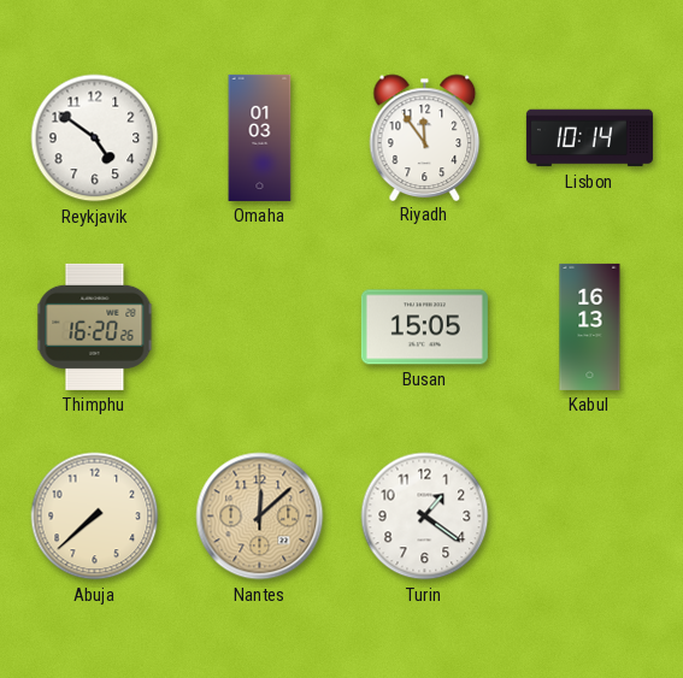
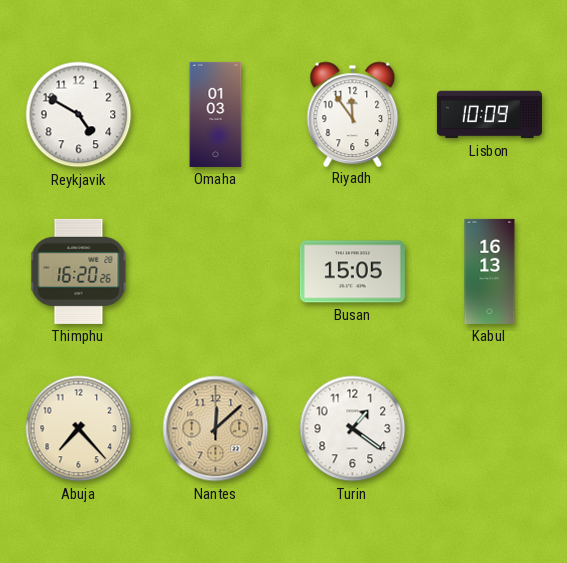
Reykjavik: 4:51 -> 4:50
Lisbon: 10:14 -> 10:09
Abuja: 7:38 -> 7:23
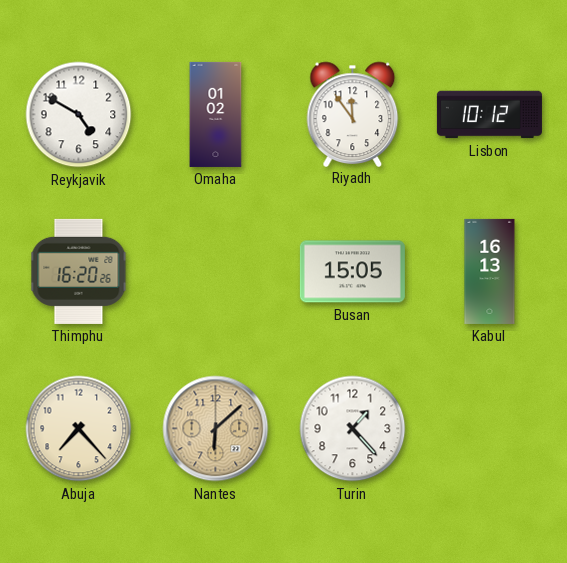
Omaha: 01:03 -> 01:02
Lisbon: 10:09 -> 10:12
Nantes: 12:08 -> 6:08
Turin: 1:21 -> 1:23
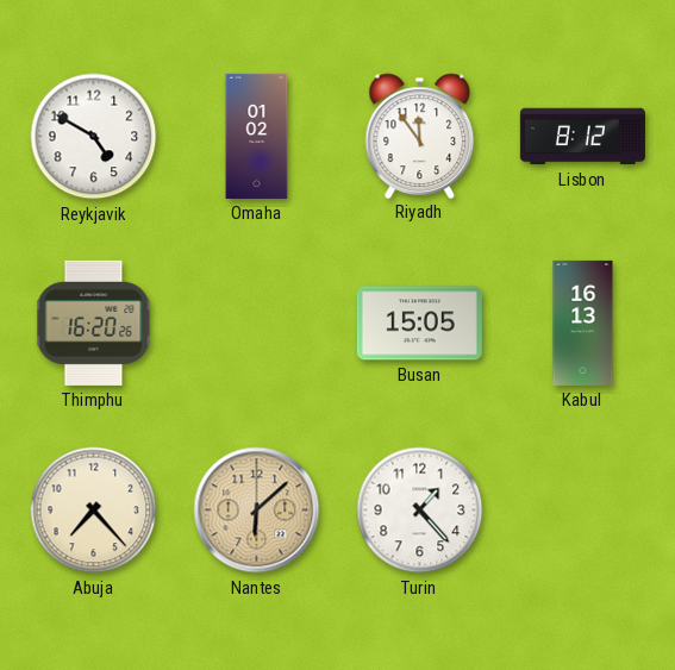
Lisbon: 10:12 -> 8:12
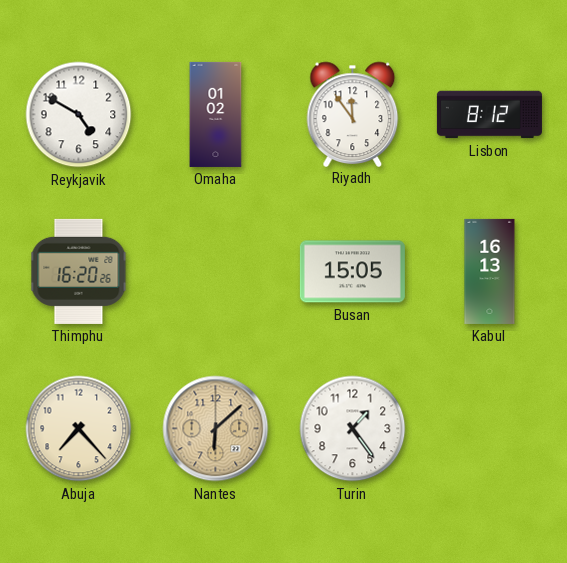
Turin: 1:23 -> 1:24
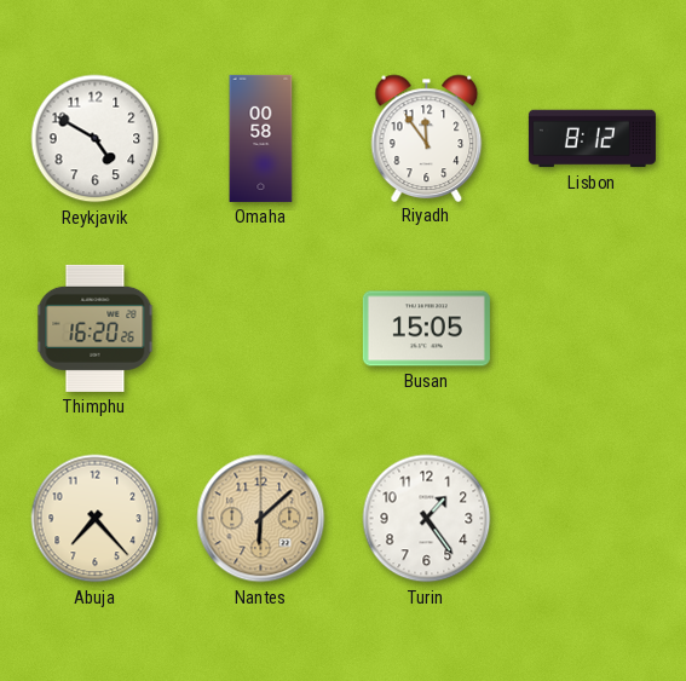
Omaha: 01:02 -> 00:58
Kabul: 16:13 -> none
